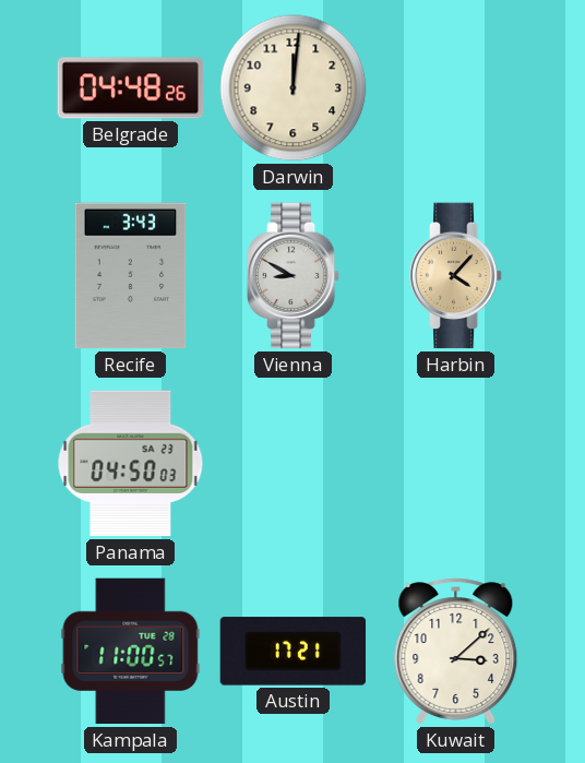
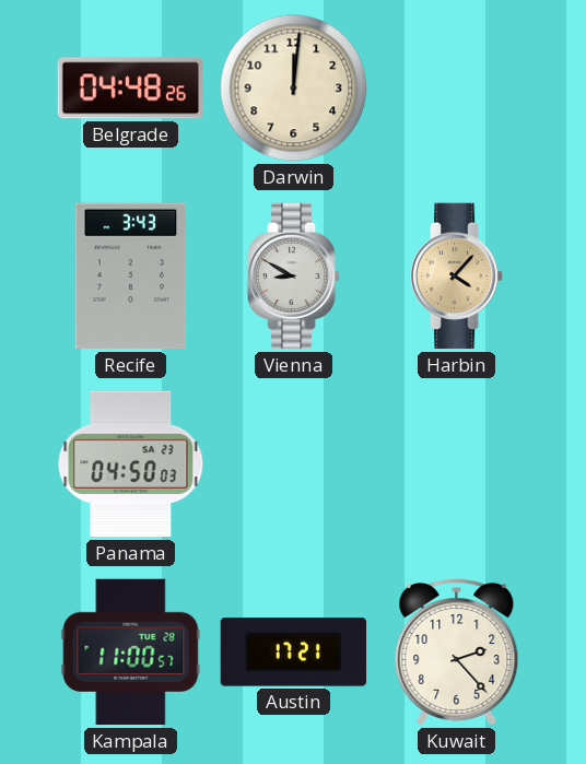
Kuwait: 3:08 -> 2:23
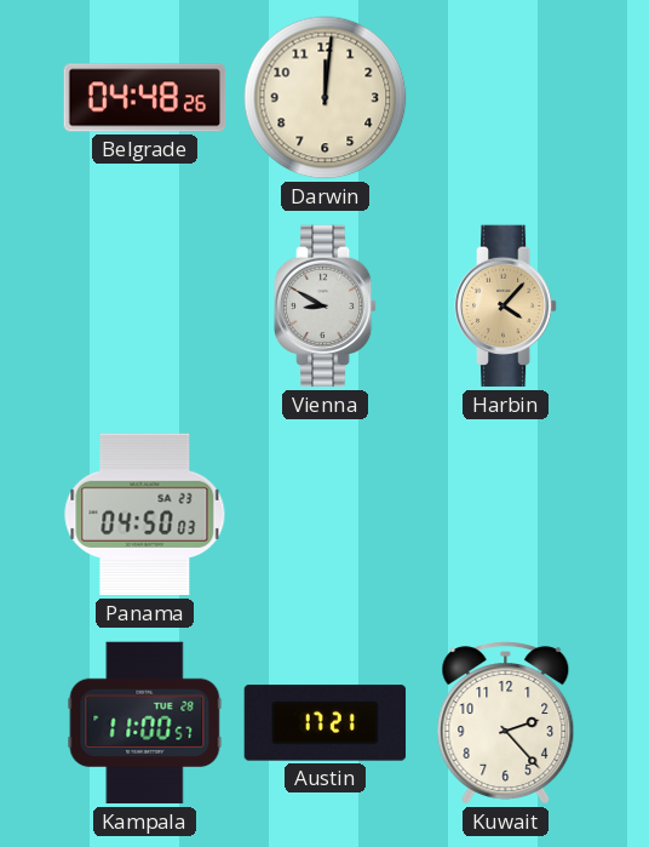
Recife: 3:43 -> none
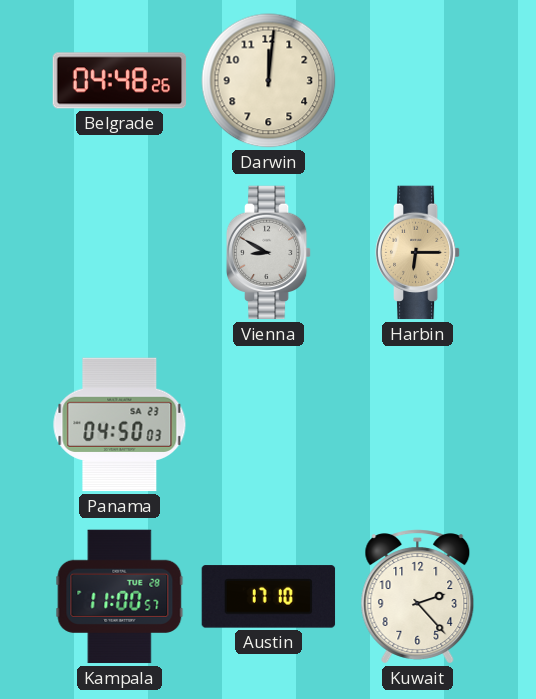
Harbin: 4:07 -> 6:15
Austin: 17:21 -> 17:10
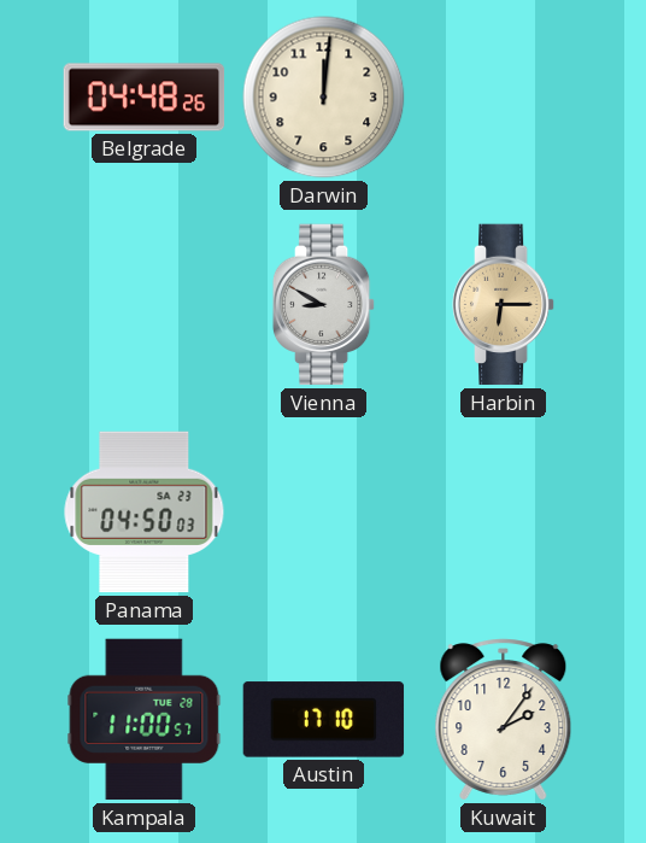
Kuwait: 2:23 -> 2:06
